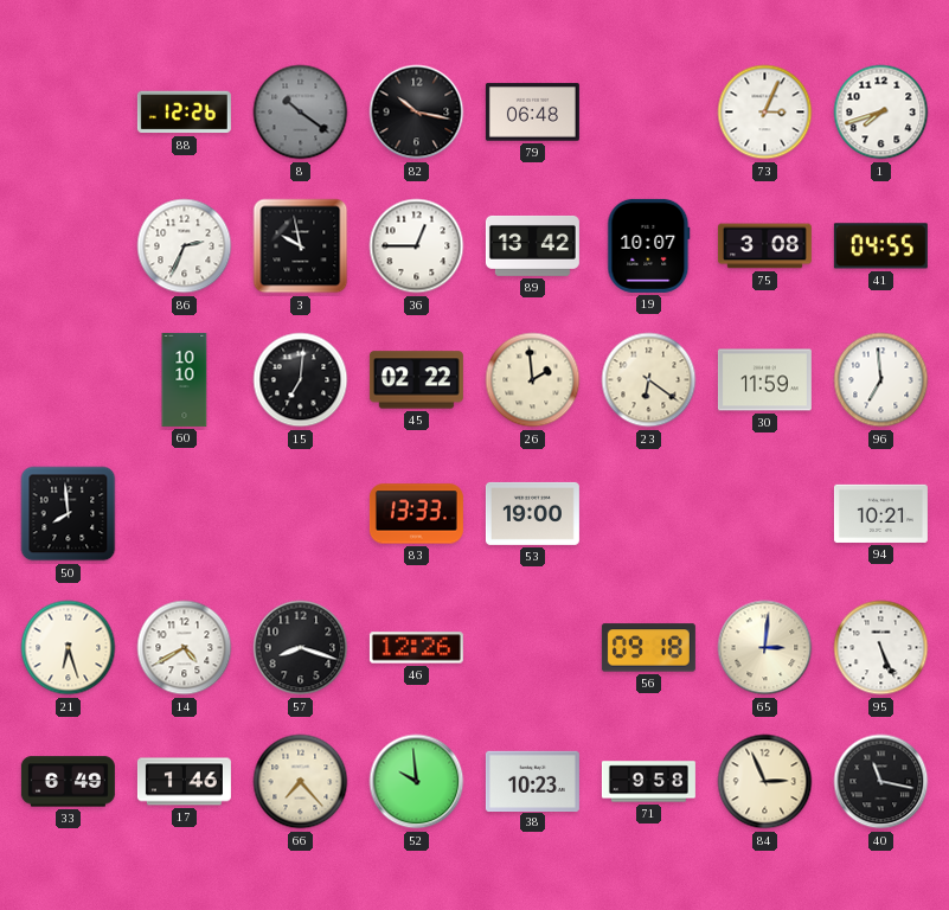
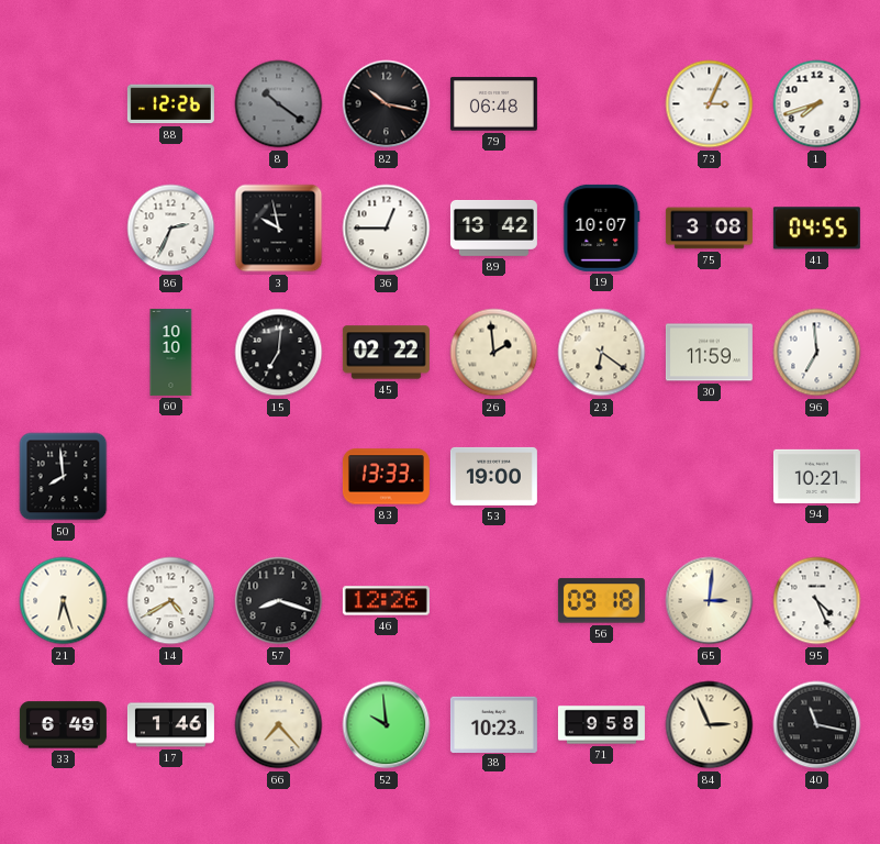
95: 5:26 -> 4:26
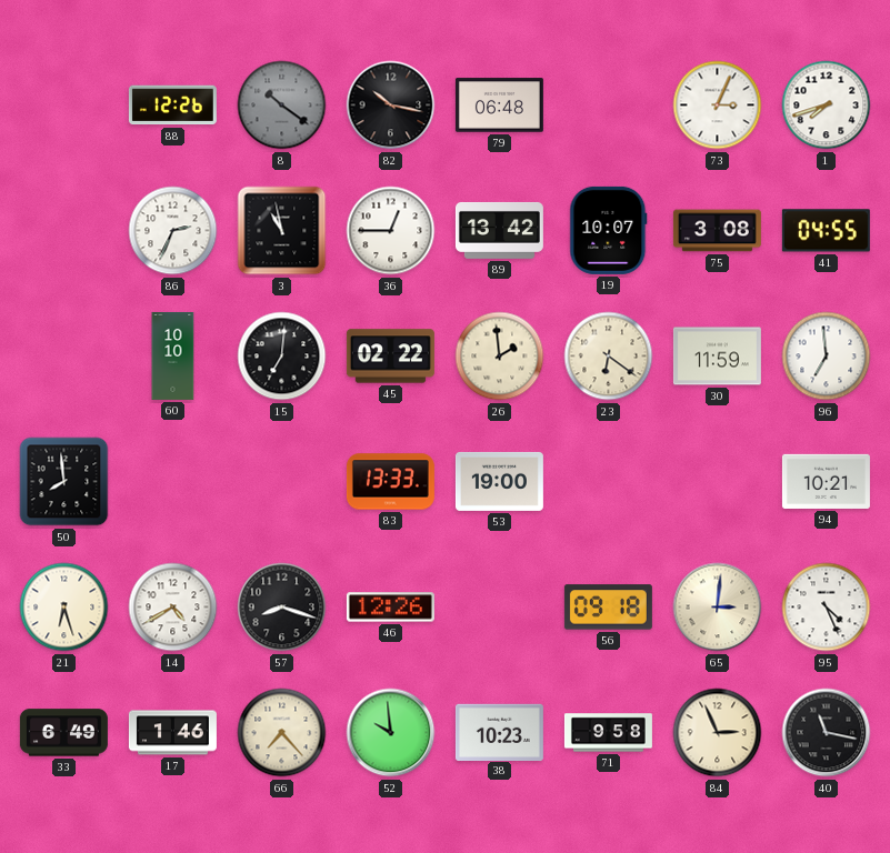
3: 9:58 -> 10:58
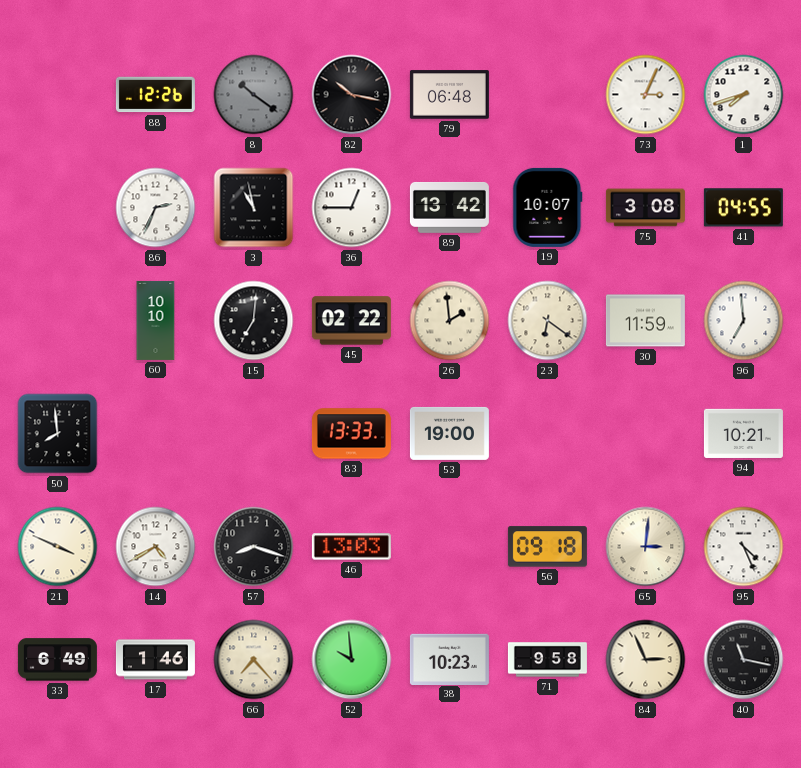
21: 6:27 -> 3:49
46: 12:26 -> 13:03
